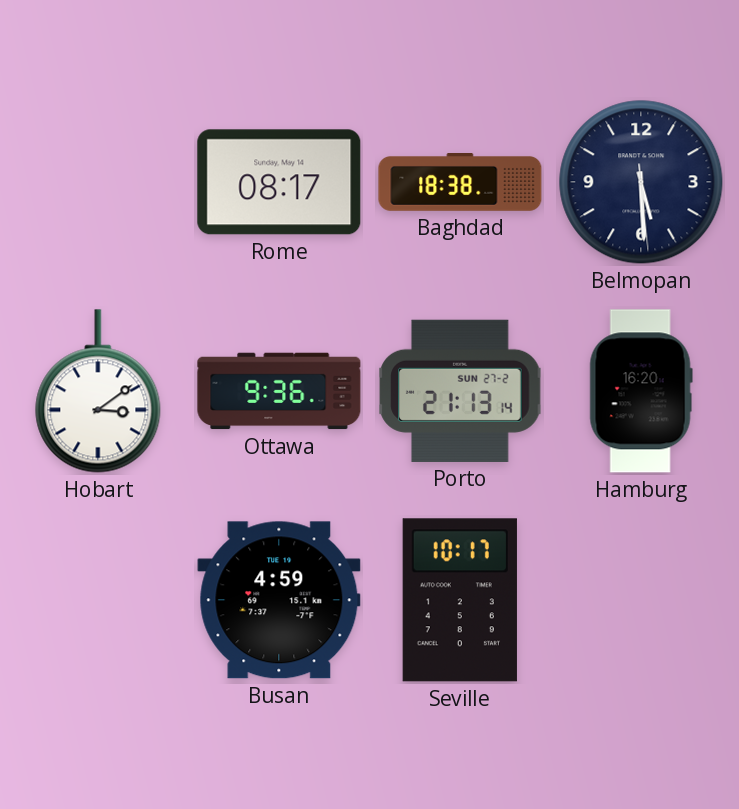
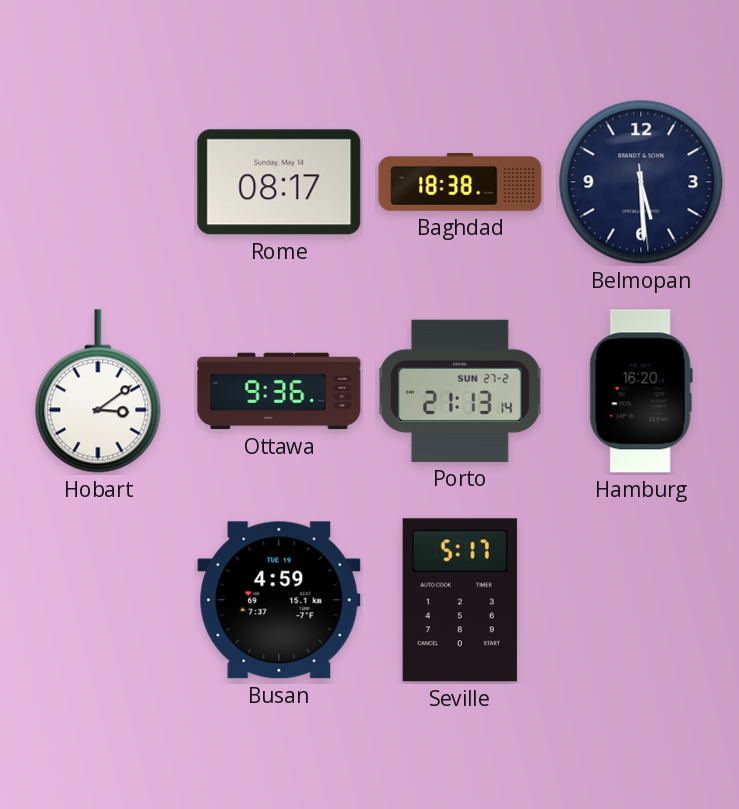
Seville: 10:17 -> 5:17
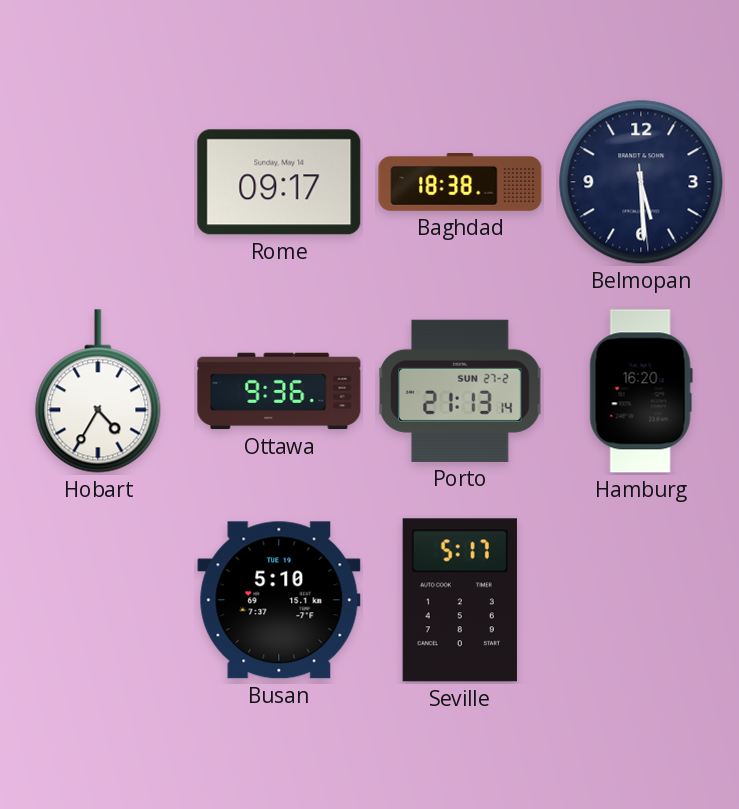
Rome: 08:17 -> 09:17
Hobart: 3:09 -> 4:35
Busan: 4:59 -> 5:10
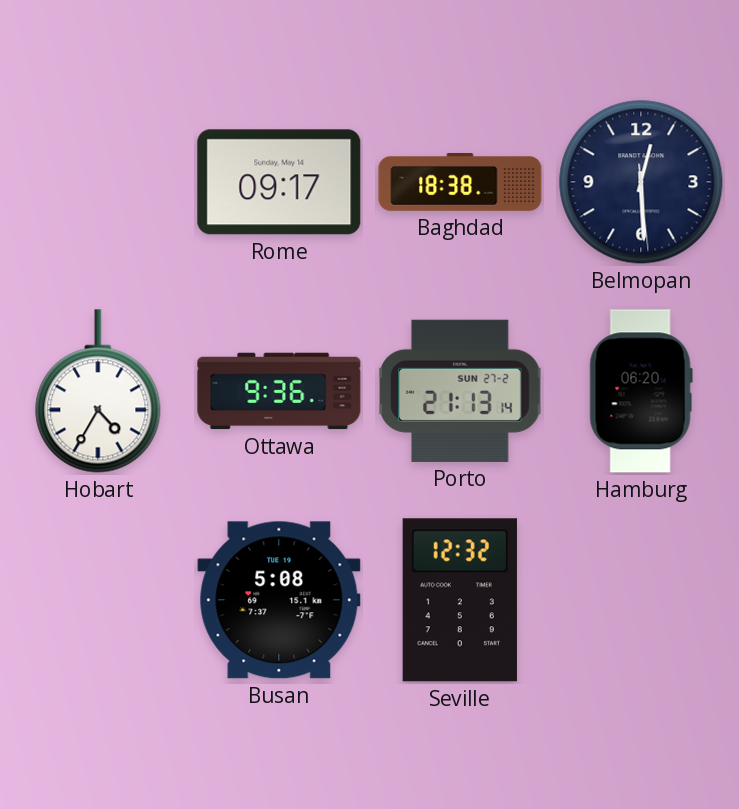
Belmopan: 5:29 -> 12:29
Hamburg: 16:20 -> 06:20
Busan: 5:10 -> 5:08
Seville: 5:17 -> 12:32
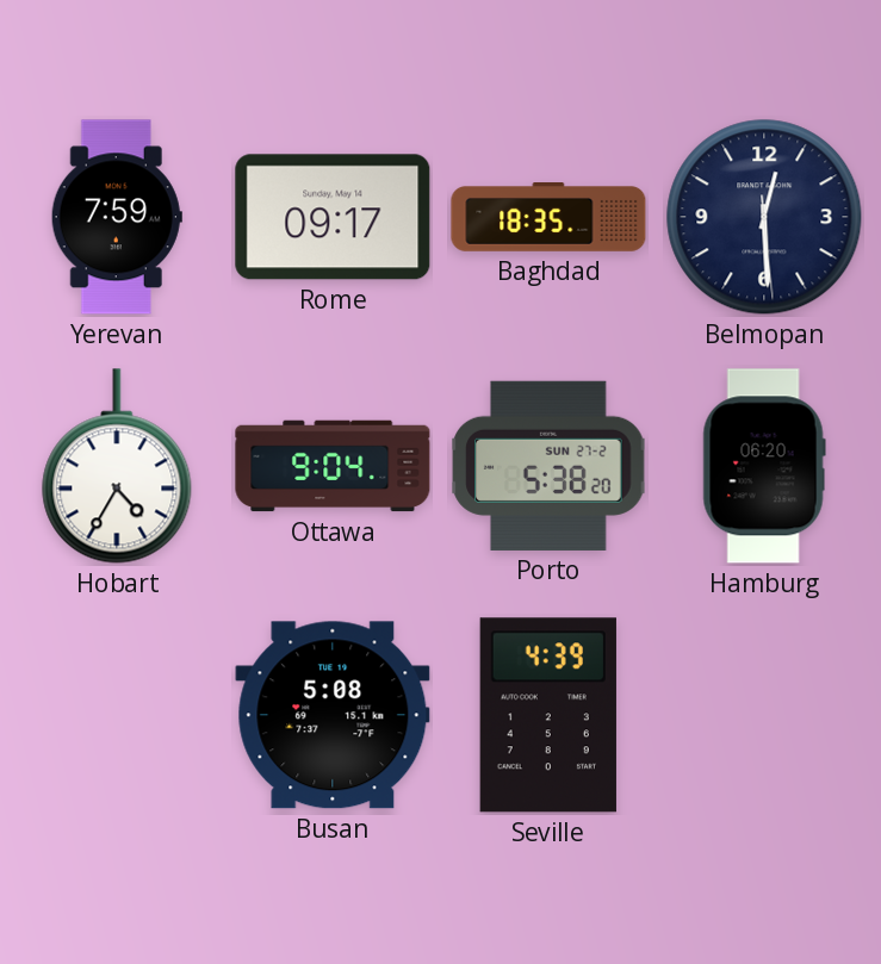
Yerevan: none -> 7:59
Baghdad: 18:38 -> 18:35
Ottawa: 9:36 -> 9:04
Porto: 21:13 -> 5:38
Seville: 12:32 -> 4:39
